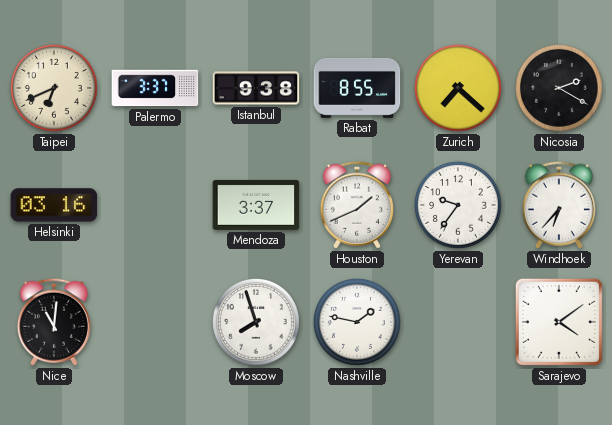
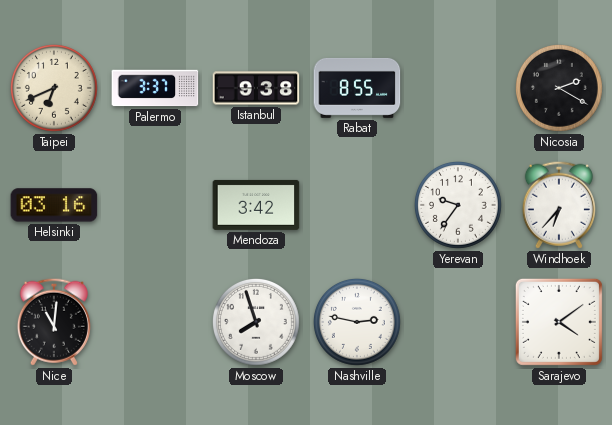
Zurich: 7:22 -> none
Mendoza: 3:37 -> 3:42
Houston: 1:41 -> none
Nashville: 1:47 -> 2:47
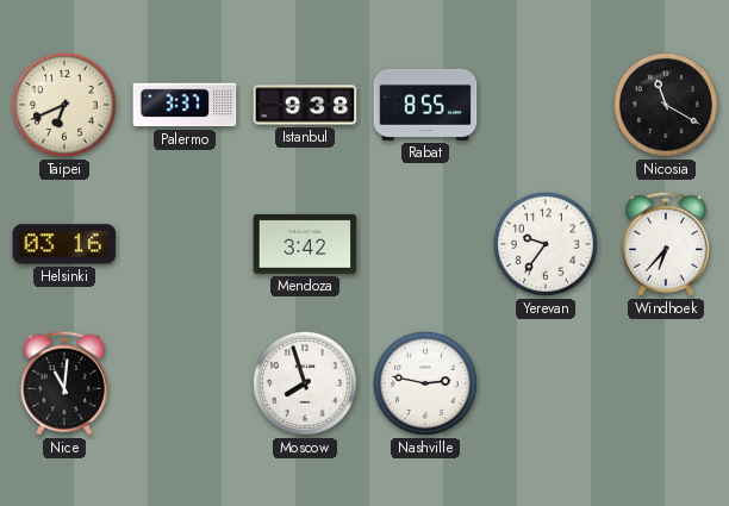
Nicosia: 2:20 -> 11:20
Sarajevo: 4:09 -> none
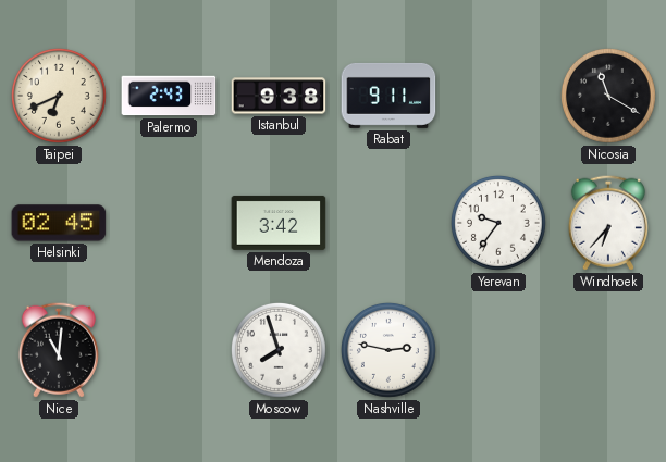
Palermo: 3:37 -> 2:43
Rabat: 8:55 -> 9:11
Helsinki: 03:16 -> 02:45
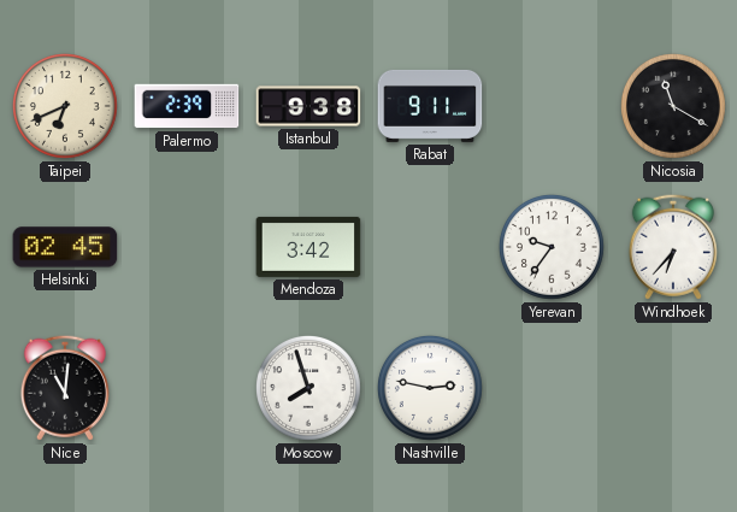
Palermo: 2:43 -> 2:39
